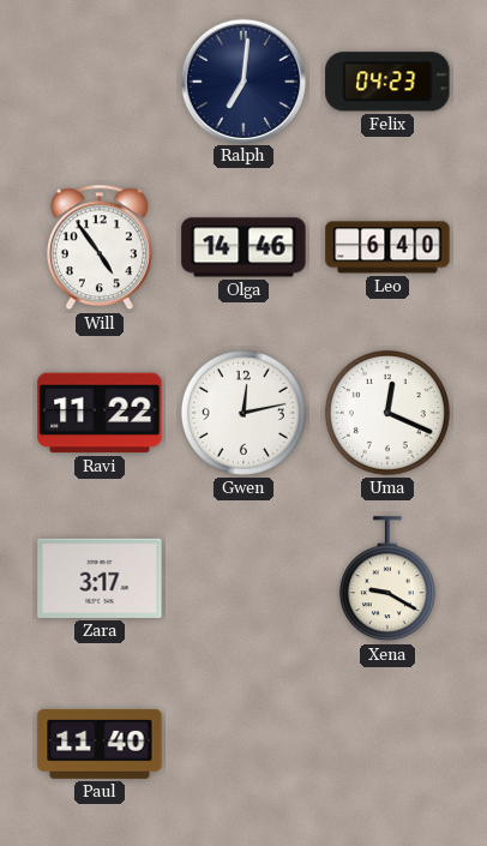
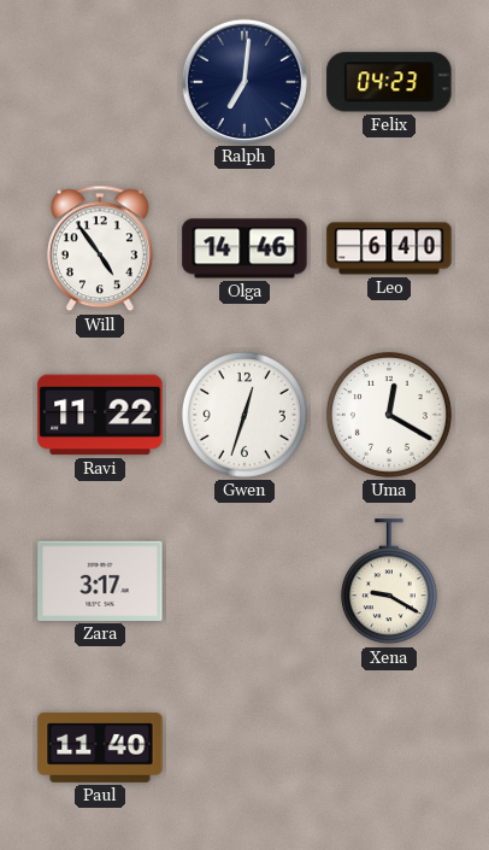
Gwen: 12:13 -> 12:33
Uma: 12:19 -> 12:20
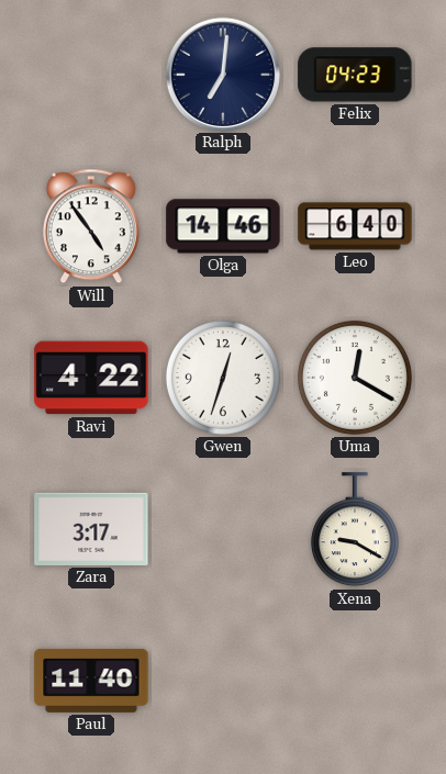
Ravi: 11:22 -> 4:22
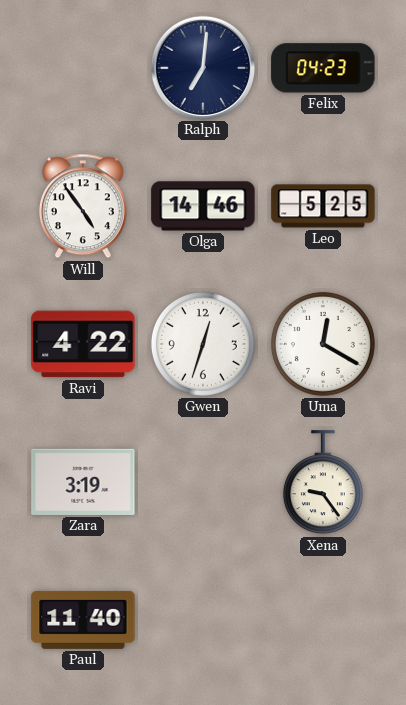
Leo: 6:40 -> 5:25
Zara: 3:17 -> 3:19
Xena: 9:20 -> 9:24
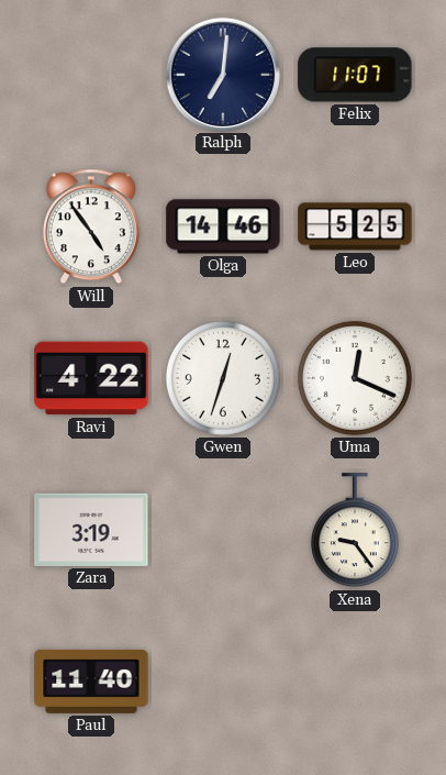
Felix: 04:23 -> 11:07
Uma: 12:20 -> 12:19
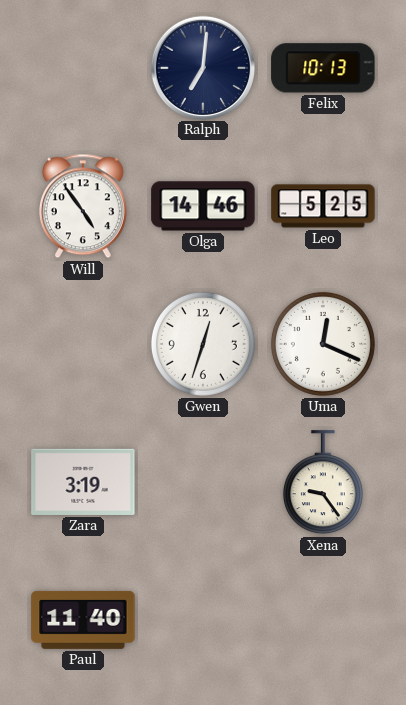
Felix: 11:07 -> 10:13
Ravi: 4:22 -> none
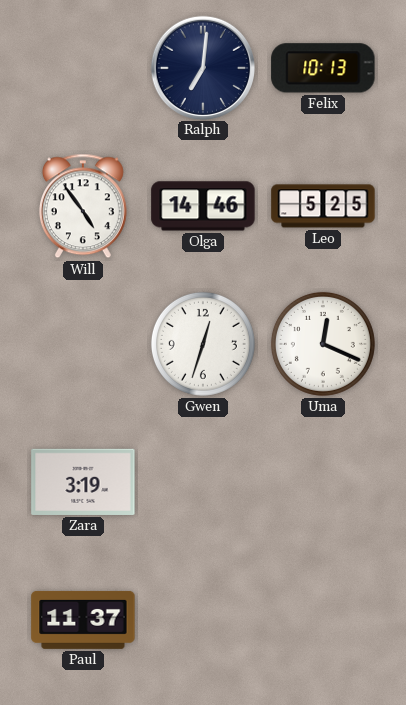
Xena: 9:24 -> none
Paul: 11:40 -> 11:37
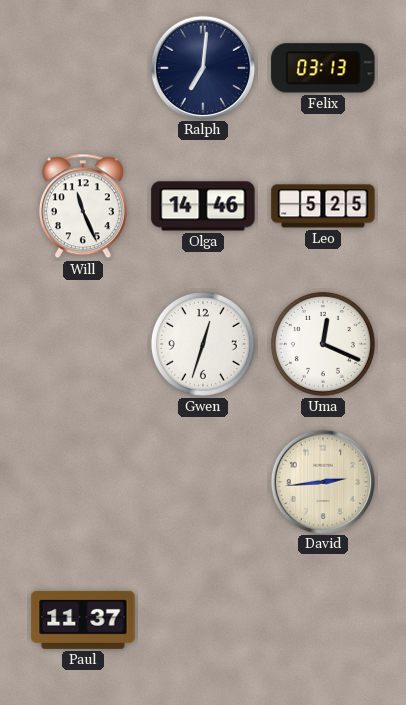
Felix: 10:13 -> 03:13
Will: 4:54 -> 11:26
Zara: 3:19 -> none
David: none -> 2:44
